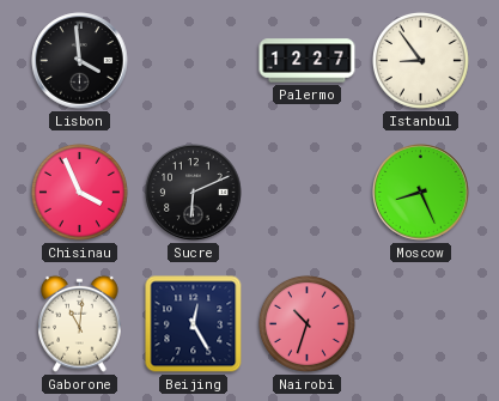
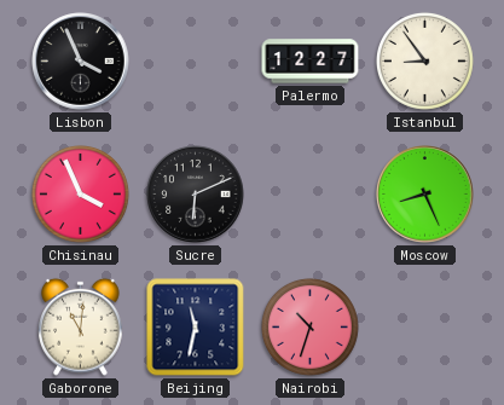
Lisbon: 3:59 -> 3:56
Beijing: 12:25 -> 11:32
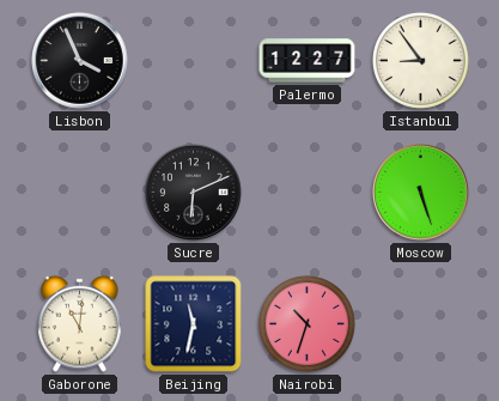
Chisinau: 3:56 -> none
Moscow: 8:26 -> 5:27
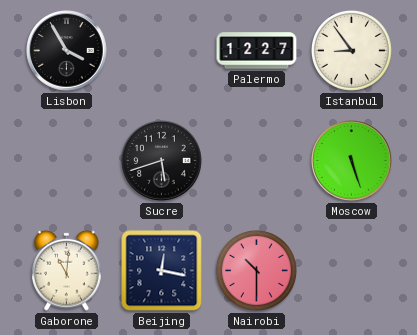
Lisbon: 3:56 -> 3:55
Sucre: 6:11 -> 5:42
Beijing: 11:32 -> 12:17
Nairobi: 10:33 -> 10:30
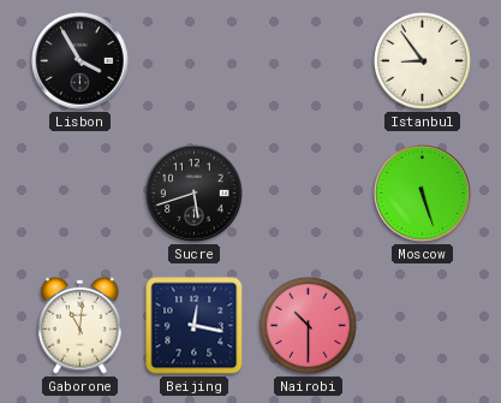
Palermo: 12:27 -> none
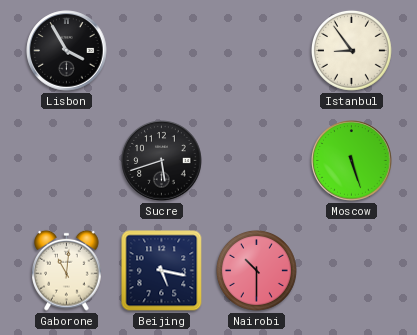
Beijing: 12:17 -> 5:17
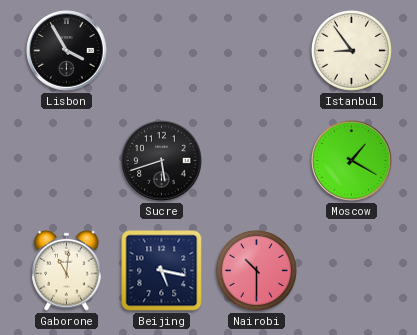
Moscow: 5:27 -> 1:20
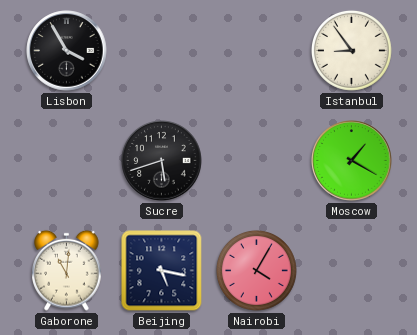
Nairobi: 10:30 -> 4:05
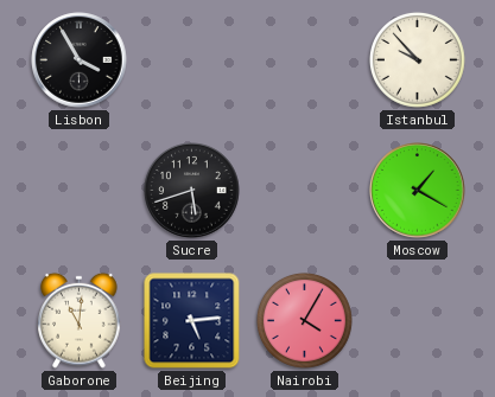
Istanbul: 8:54 -> 9:53
Beijing: 5:17 -> 5:14
